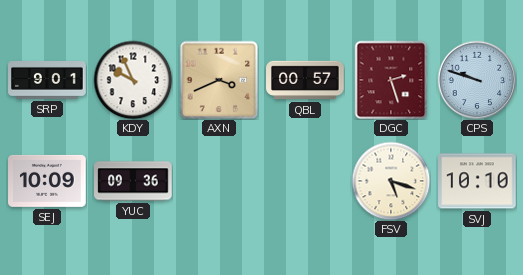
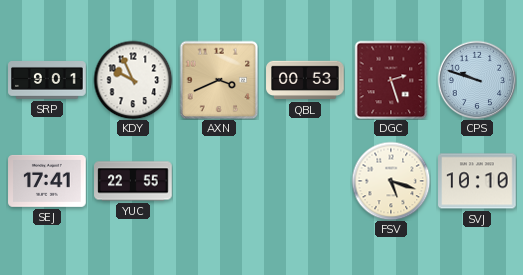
QBL: 00:57 -> 00:53
SEJ: 10:09 -> 17:41
YUC: 09:36 -> 22:55
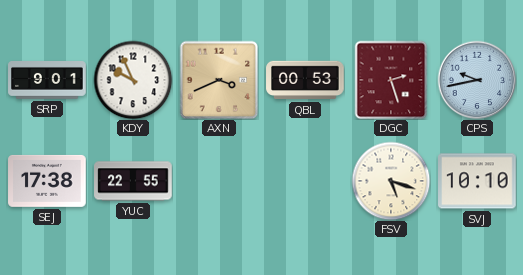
CPS: 9:48 -> 9:43
SEJ: 17:41 -> 17:38
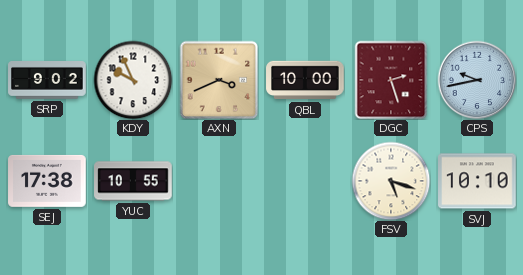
SRP: 9:01 -> 9:02
QBL: 00:53 -> 10:00
YUC: 22:55 -> 10:55
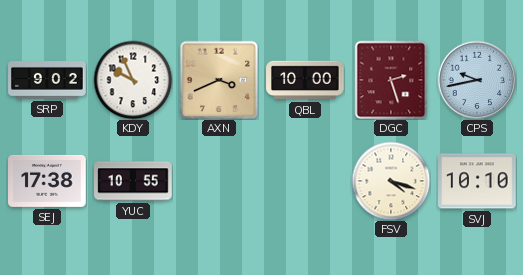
FSV: 5:18 -> 4:18
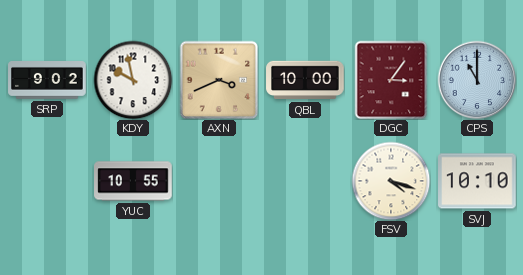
KDY: 9:56 -> 9:58
DGC: 2:27 -> 3:06
CPS: 9:43 -> 11:00
SEJ: 17:38 -> none
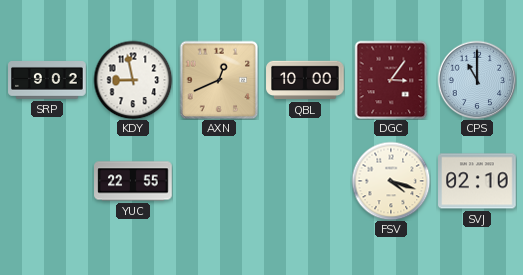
KDY: 9:58 -> 8:58
AXN: 3:41 -> 12:41
YUC: 10:55 -> 22:55
SVJ: 10:10 -> 02:10
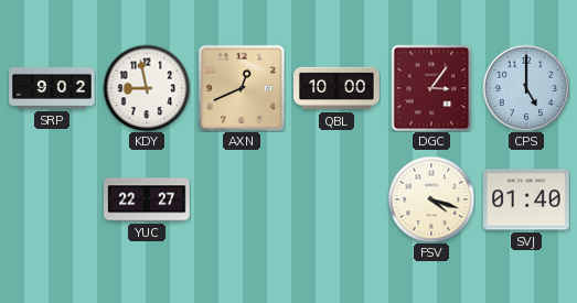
CPS: 11:00 -> 5:00
YUC: 22:55 -> 22:27
SVJ: 02:10 -> 01:40
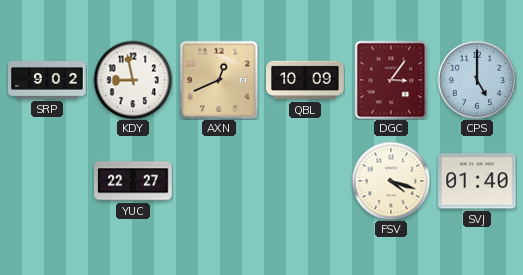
QBL: 10:00 -> 10:09
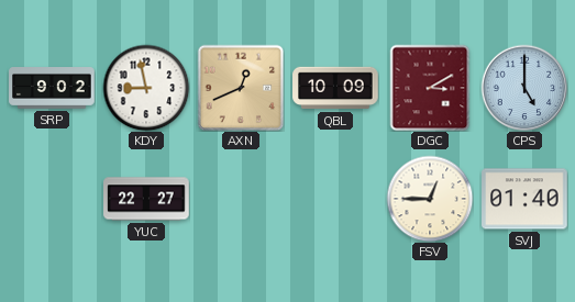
DGC: 3:06 -> 3:10
FSV: 4:18 -> 12:45
